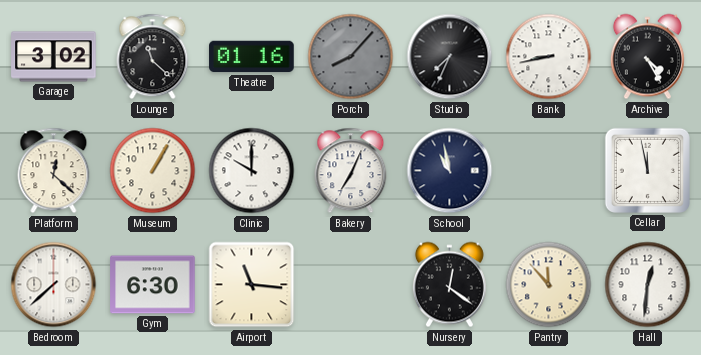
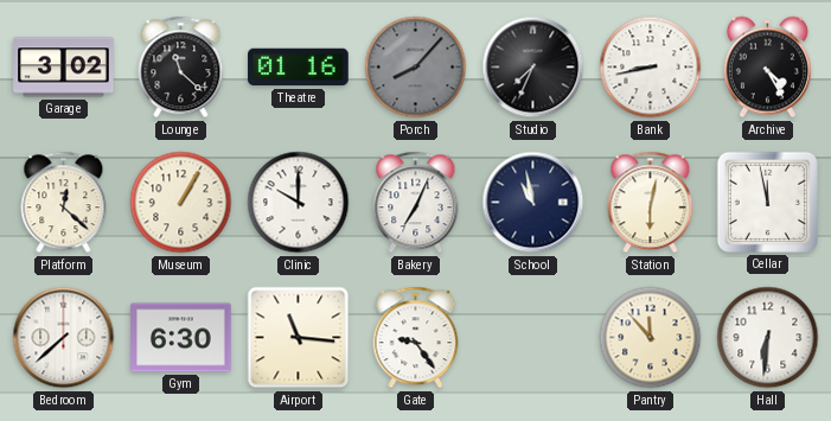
Station: none -> 6:02
Gate: none -> 9:24
Nursery: 12:21 -> none
Hall: 12:31 -> 6:31
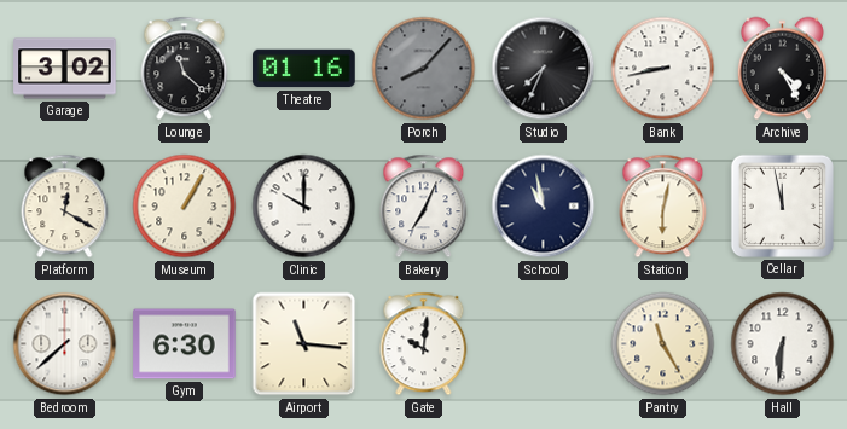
Platform: 12:22 -> 12:20
Gate: 9:24 -> 10:01
Pantry: 11:53 -> 11:25
